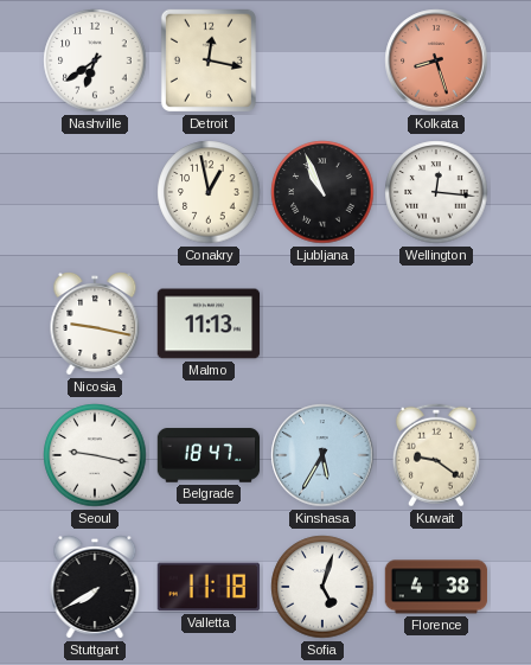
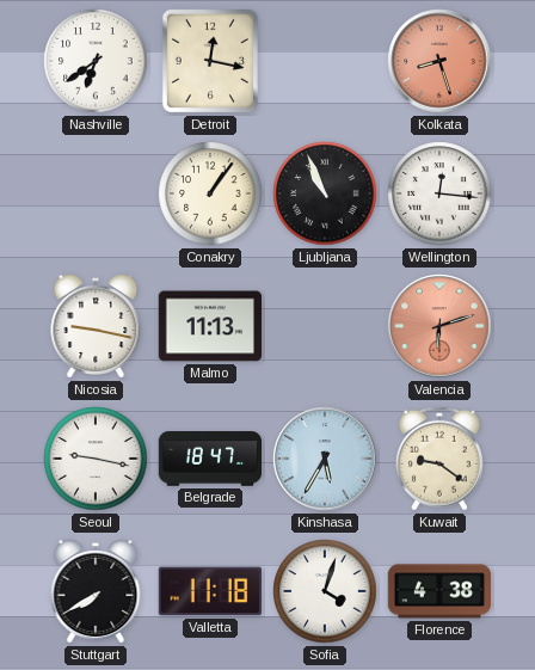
Conakry: 12:58 -> 1:06
Valencia: none -> 6:12
Sofia: 5:03 -> 4:03
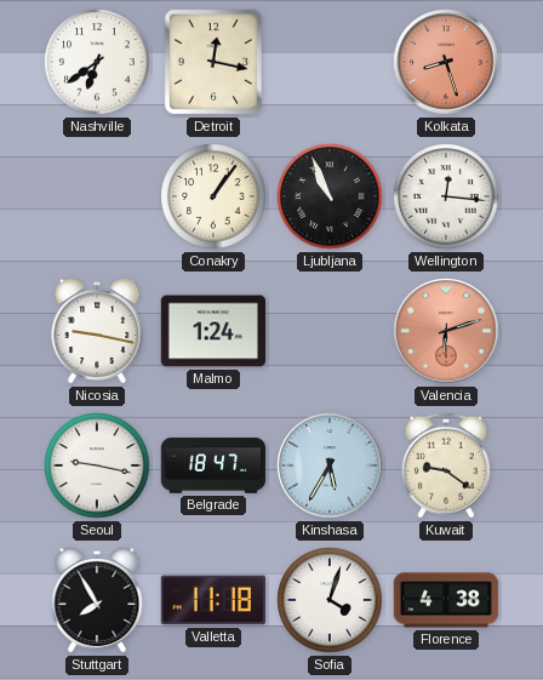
Malmo: 11:13 -> 1:24
Stuttgart: 7:40 -> 7:55
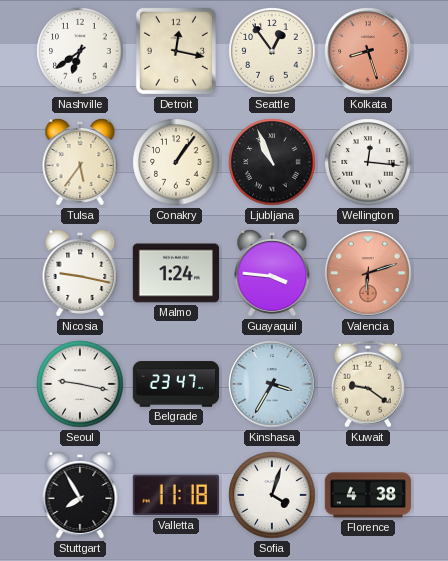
Seattle: none -> 12:54
Tulsa: none -> 5:36
Guayaquil: none -> 3:46
Belgrade: 18:47 -> 23:47
Kinshasa: 5:35 -> 3:35
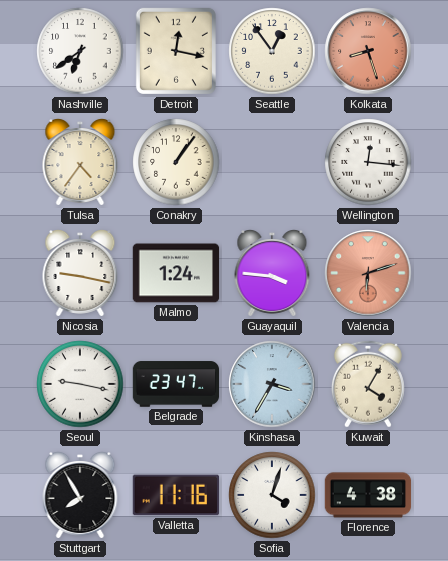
Tulsa: 5:36 -> 4:36
Ljubljana: 10:56 -> none
Kuwait: 9:21 -> 4:05
Valletta: 11:18 -> 11:16
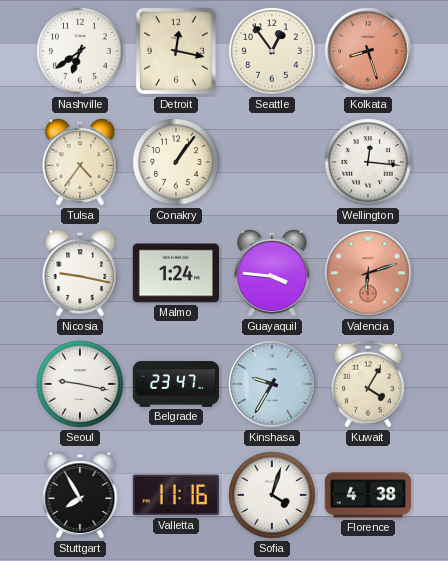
Kinshasa: 3:35 -> 9:35
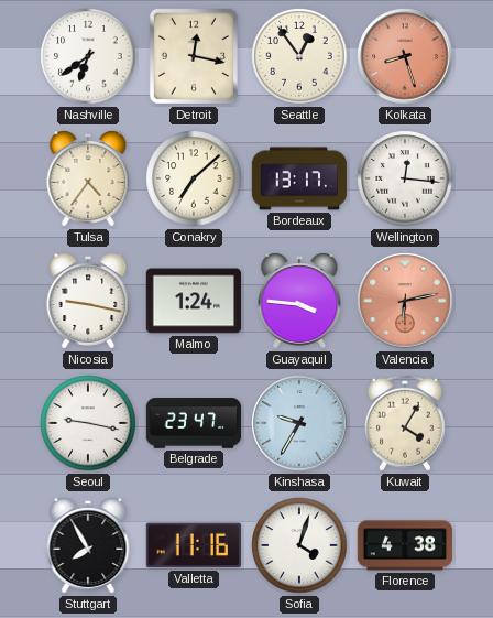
Conakry: 1:06 -> 7:08
Bordeaux: none -> 13:17
Valencia: 6:12 -> 6:13
